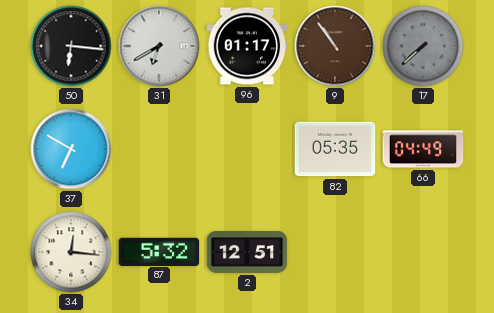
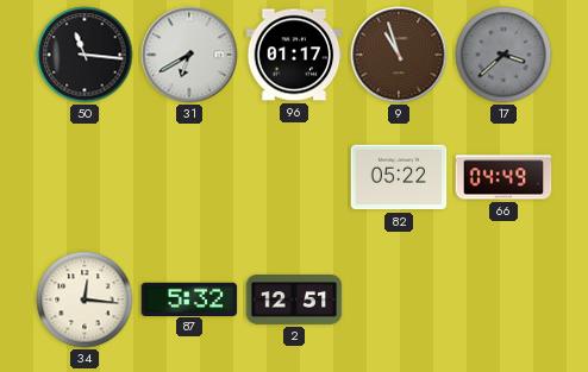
50: 6:16 -> 11:16
9: 10:54 -> 10:57
17: 7:38 -> 3:38
37: 6:50 -> none
82: 05:35 -> 05:22
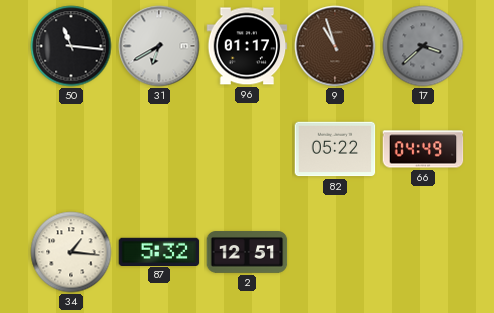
34: 12:16 -> 1:16
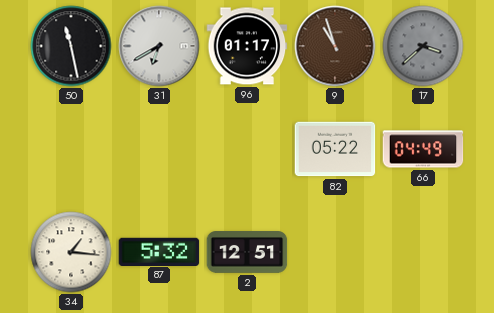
50: 11:16 -> 11:28
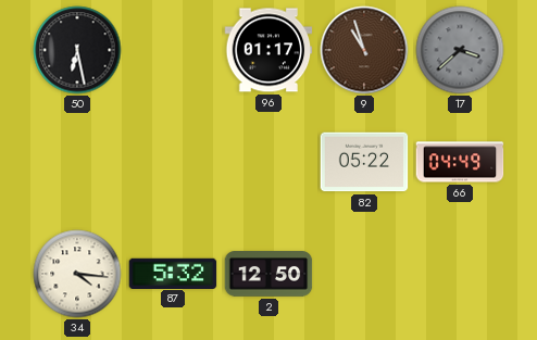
50: 11:28 -> 6:28
31: 6:40 -> none
34: 1:16 -> 4:16
2: 12:51 -> 12:50
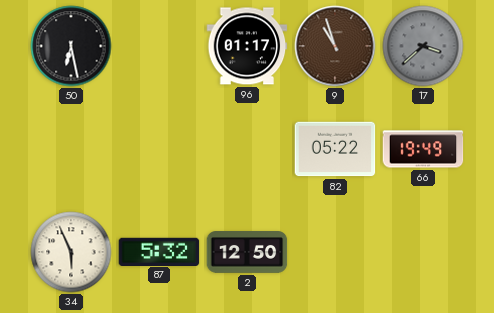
66: 04:49 -> 19:49
34: 4:16 -> 5:56
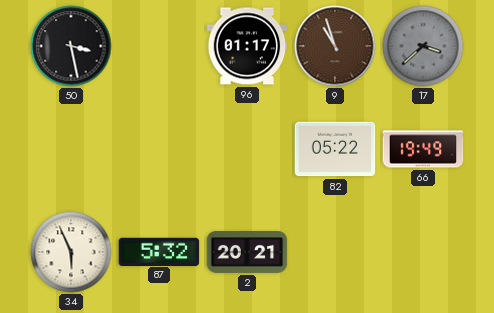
50: 6:28 -> 3:28
2: 12:50 -> 20:21
